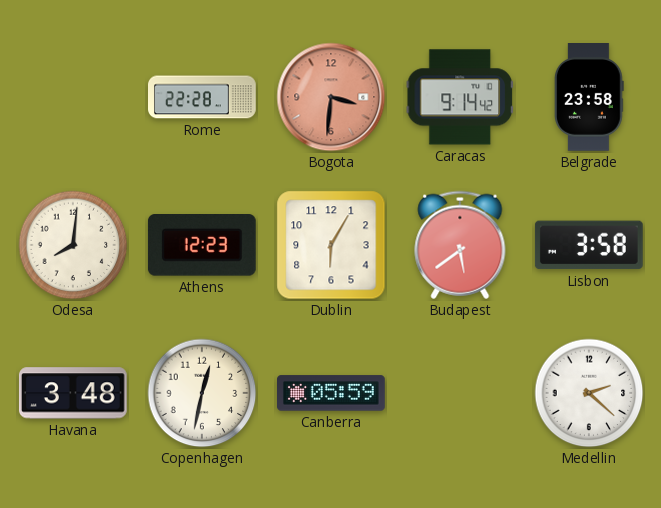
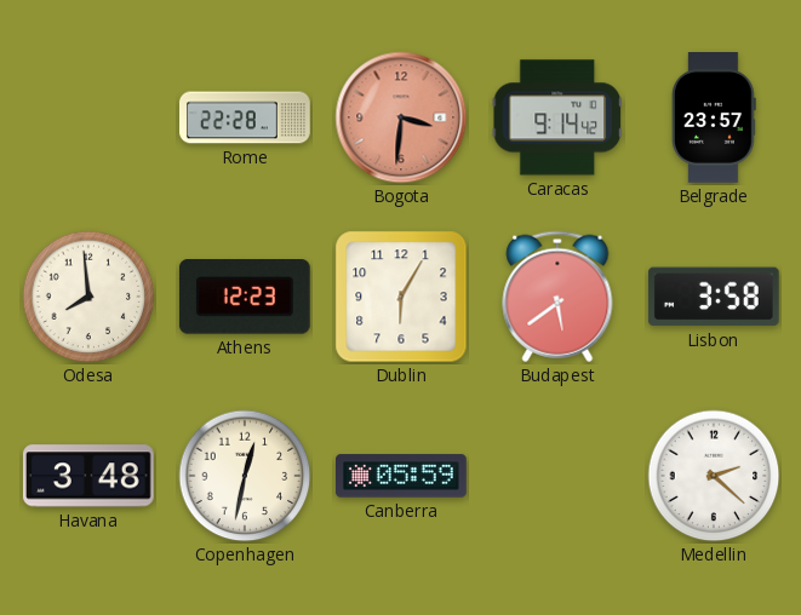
Belgrade: 23:58 -> 23:57
Odesa: 8:01 -> 7:59
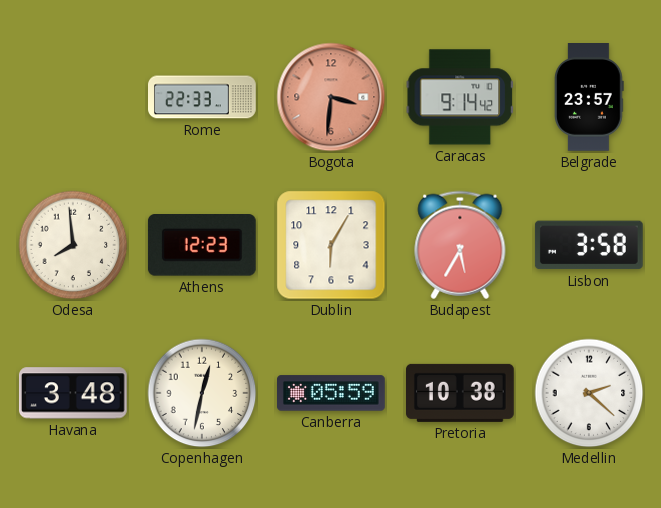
Rome: 22:28 -> 22:33
Budapest: 5:39 -> 5:35
Pretoria: none -> 10:38
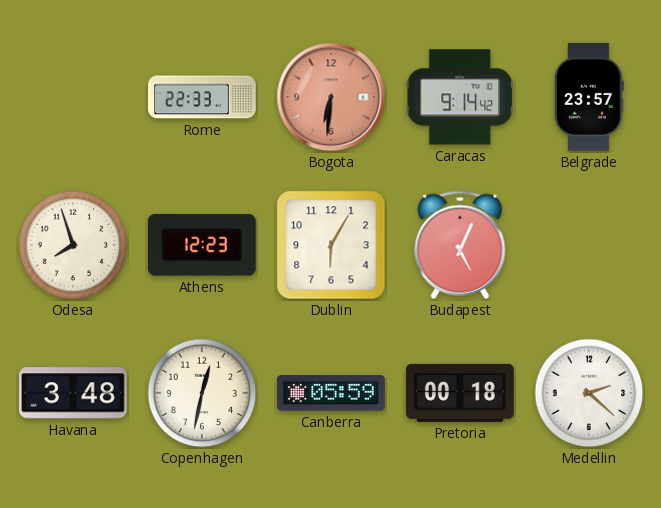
Bogota: 3:31 -> 6:31
Odesa: 7:59 -> 7:57
Budapest: 5:35 -> 5:04
Lisbon: 3:58 -> none
Pretoria: 10:38 -> 00:18
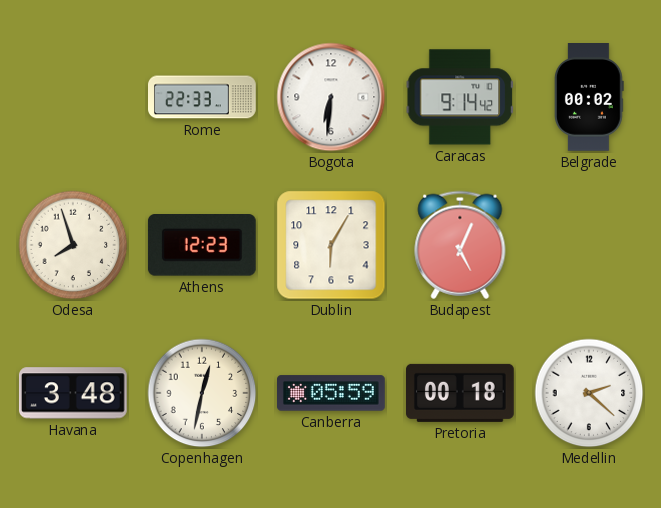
Bogota dial: salmon -> white
Belgrade: 23:57 -> 00:02
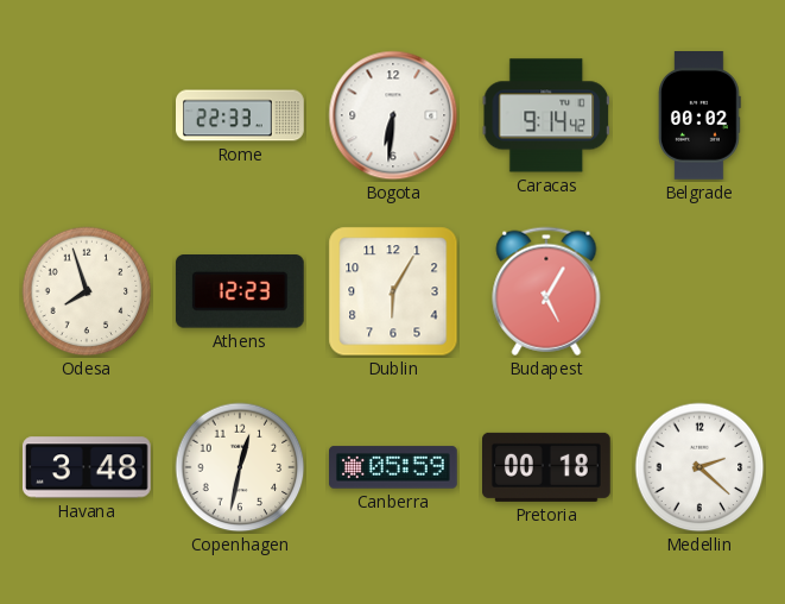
Budapest: 5:04 -> 5:05
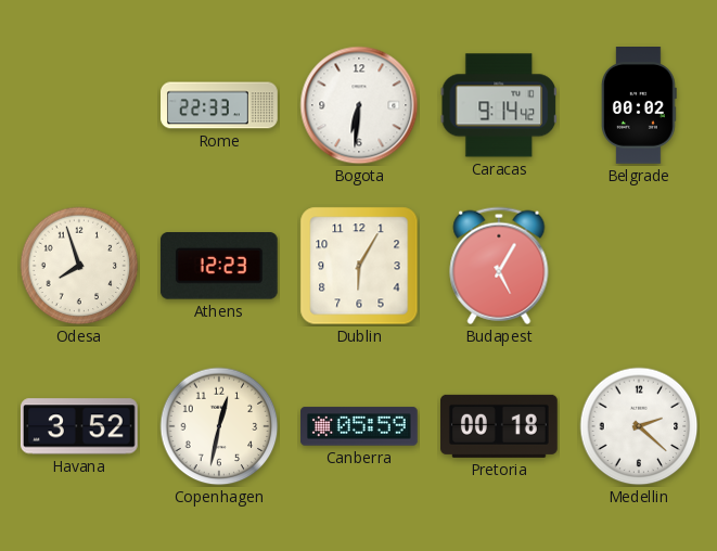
Havana: 3:48 -> 3:52
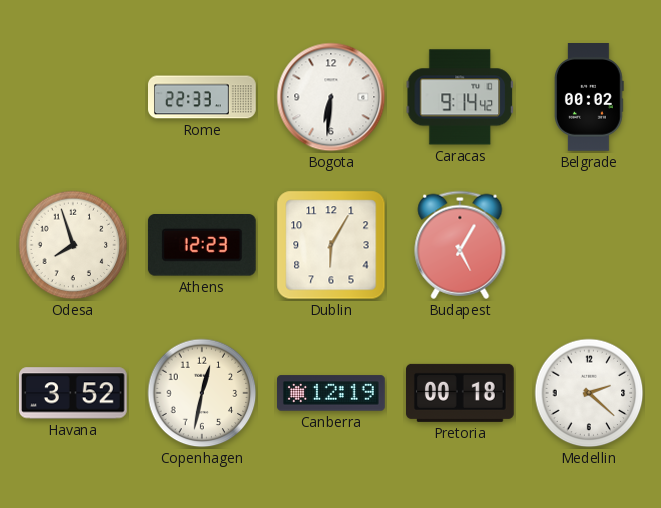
Canberra: 05:59 -> 12:19
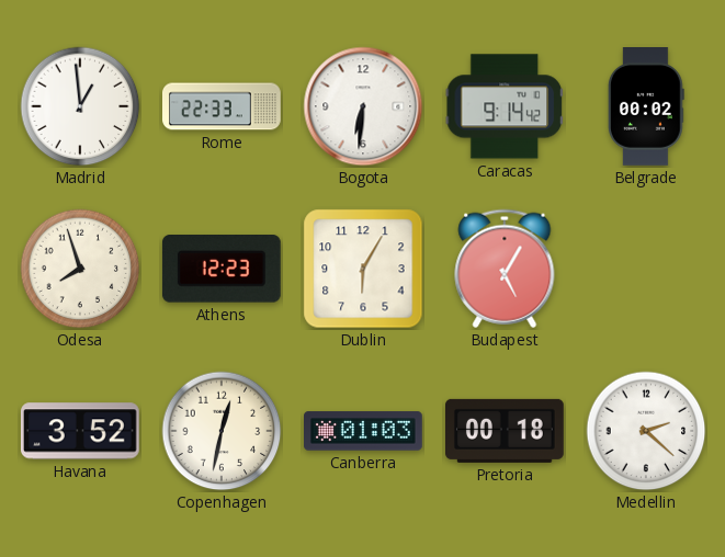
Madrid: none -> 12:59
Canberra: 12:19 -> 01:03
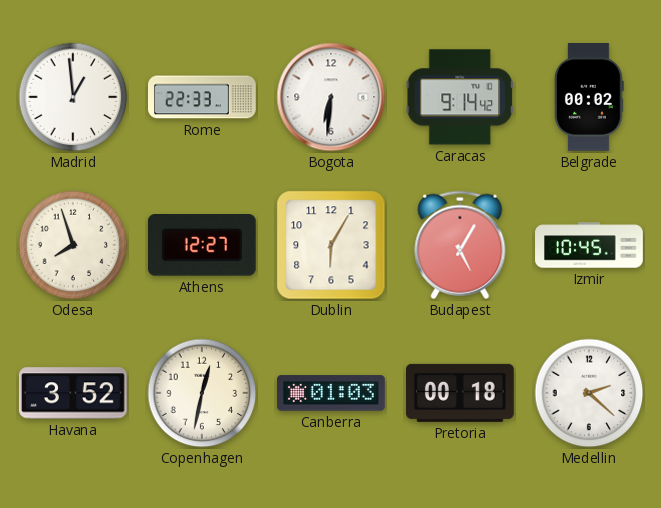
Athens: 12:23 -> 12:27
Izmir: none -> 10:45
